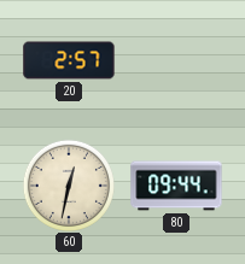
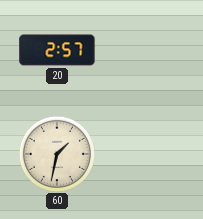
60: 12:32 -> 1:32
80: 09:44 -> none
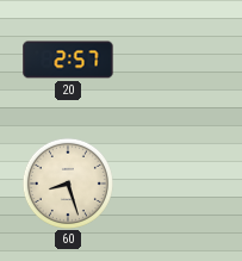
60: 1:32 -> 8:27
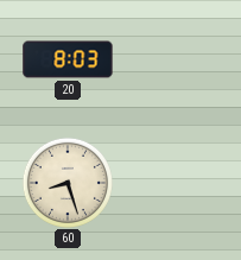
20: 2:57 -> 8:03
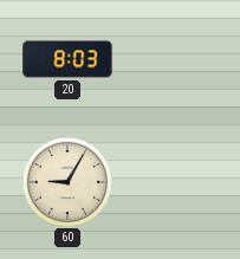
60: 8:27 -> 9:05
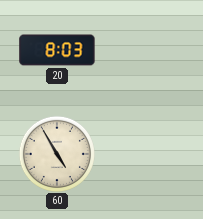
60: 9:05 -> 4:55
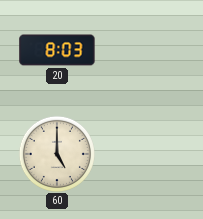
60: 4:55 -> 5:00
